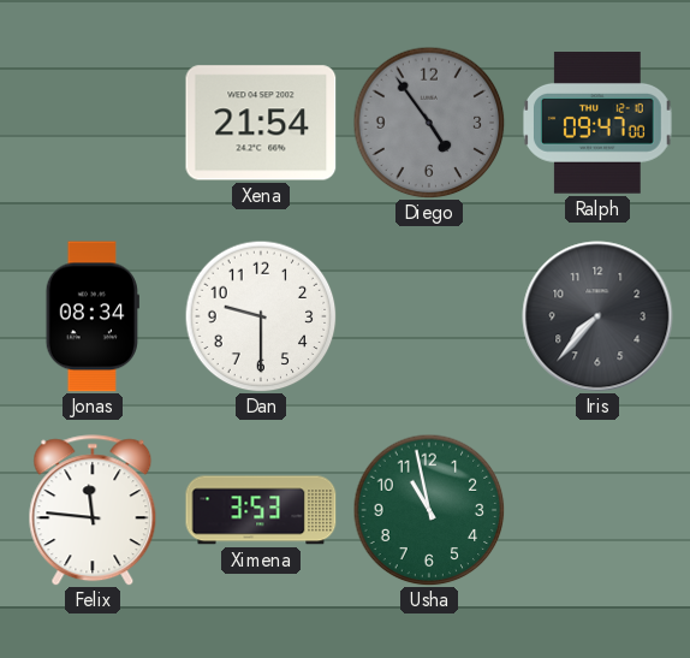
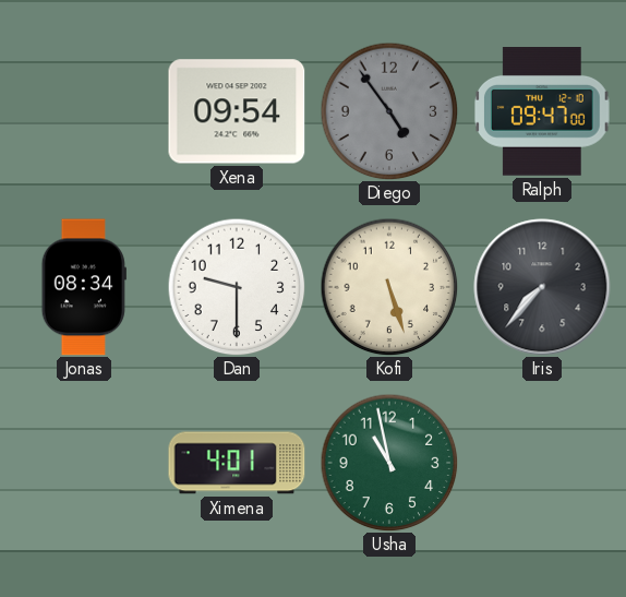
Xena: 21:54 -> 09:54
Kofi: none -> 5:27
Felix: 11:46 -> none
Ximena: 3:53 -> 4:01
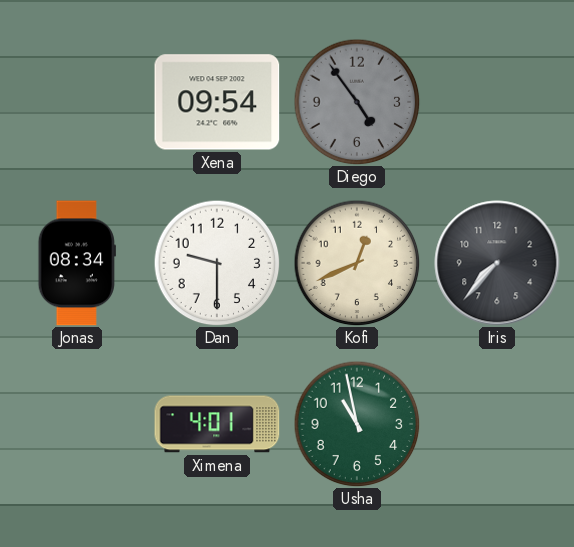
Ralph: 09:47 -> none
Kofi: 5:27 -> 12:41
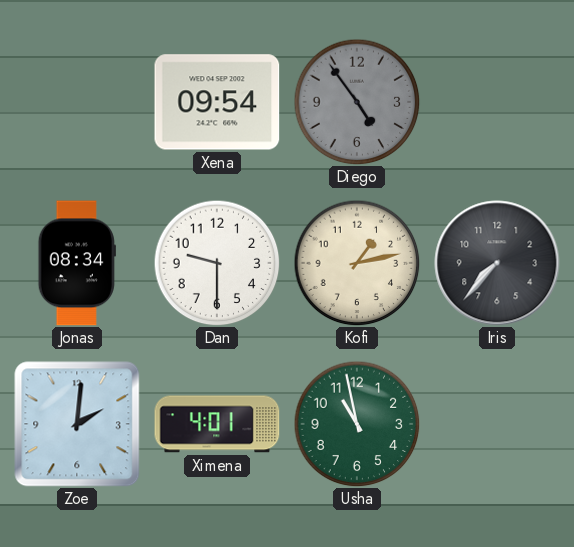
Kofi: 12:41 -> 1:13
Zoe: none -> 2:01
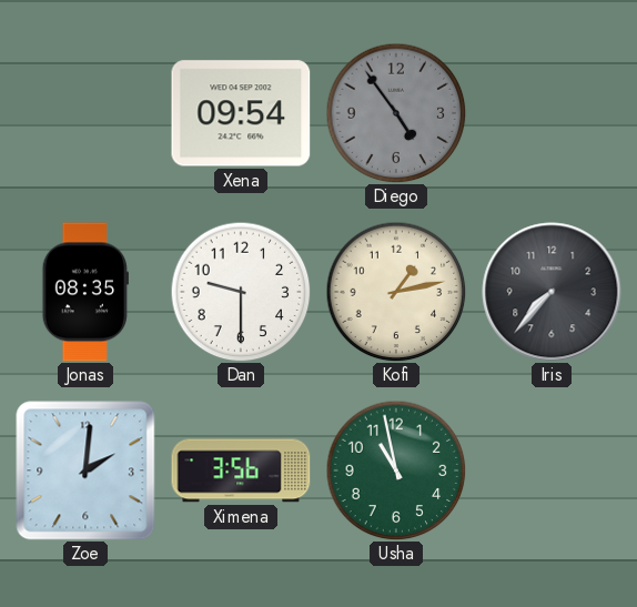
Jonas: 08:34 -> 08:35
Ximena: 4:01 -> 3:56
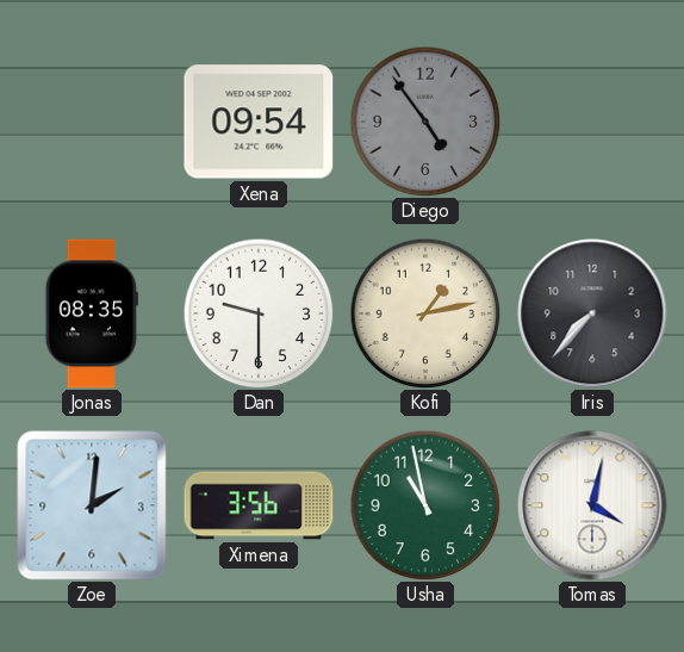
Tomas: none -> 4:02
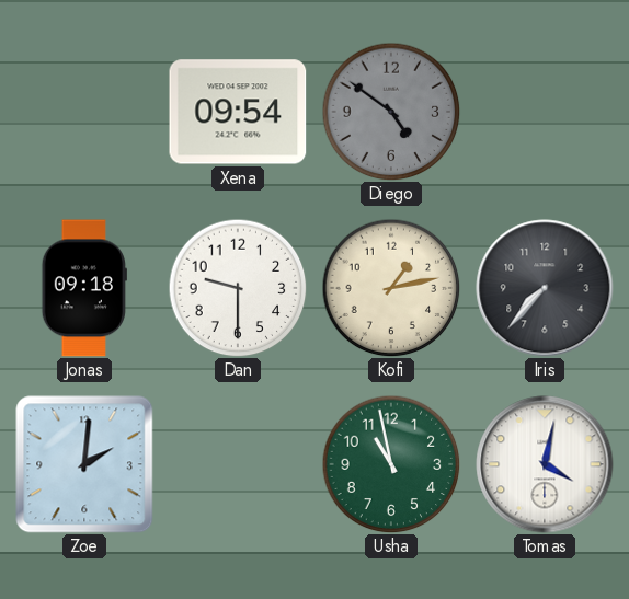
Diego: 4:54 -> 4:51
Jonas: 08:35 -> 09:18
Ximena: 3:56 -> none
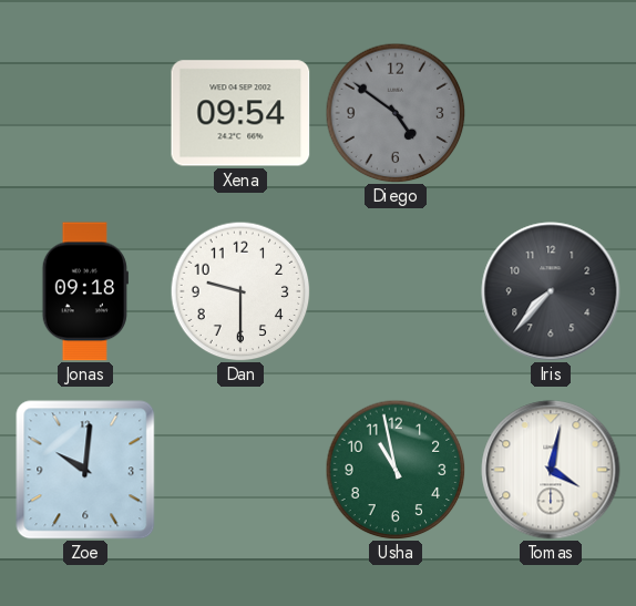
Kofi: 1:13 -> none
Zoe: 2:01 -> 10:01
